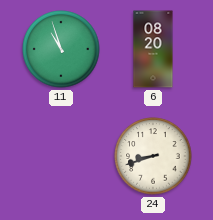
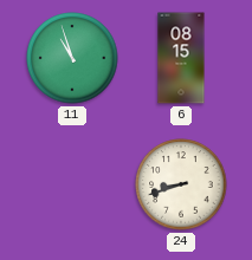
6: 08:20 -> 08:15
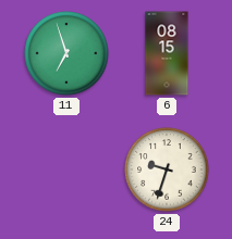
11: 10:57 -> 6:57
24: 8:42 -> 9:33
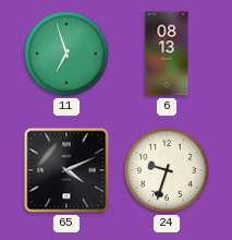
6: 08:15 -> 08:13
65: none -> 4:11
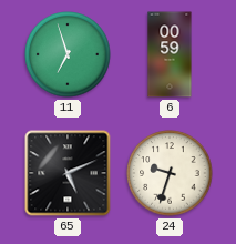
6: 08:13 -> 00:59
65: 4:11 -> 5:11
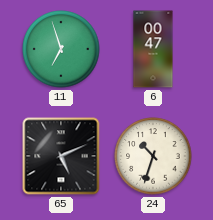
6: 00:59 -> 00:47
24: 9:33 -> 10:33
